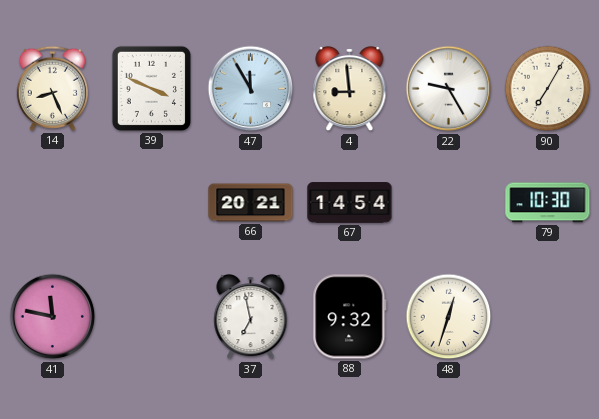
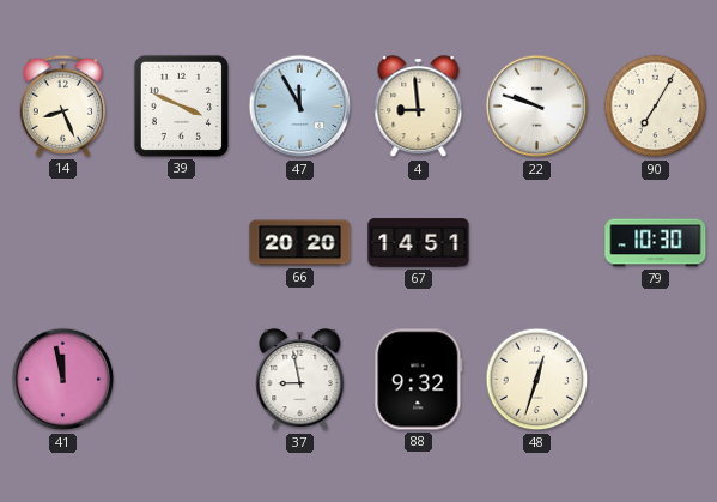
22: 9:25 -> 9:48
66: 20:21 -> 20:20
67: 14:54 -> 14:51
41: 11:47 -> 11:58
37: 6:58 -> 8:58
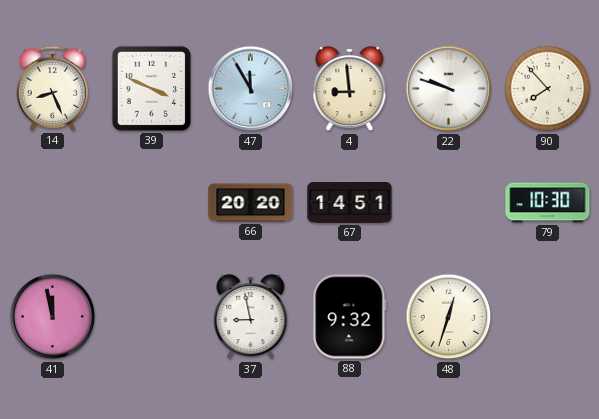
90: 7:05 -> 7:53
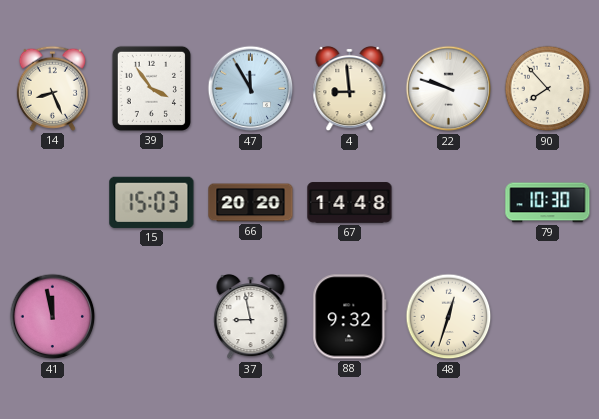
39: 3:49 -> 3:54
15: none -> 15:03
67: 14:51 -> 14:48
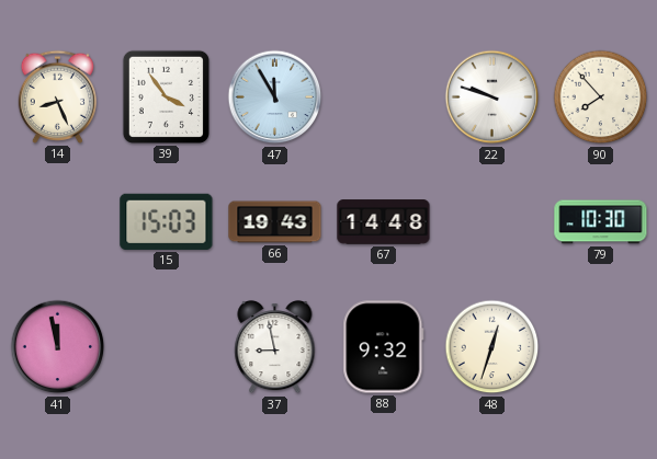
4: 8:59 -> none
66: 20:20 -> 19:43
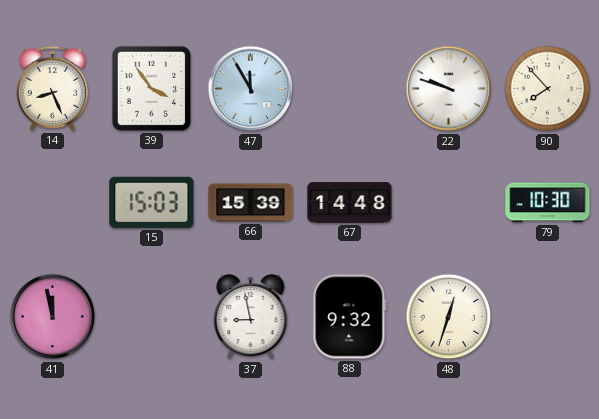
66: 19:43 -> 15:39
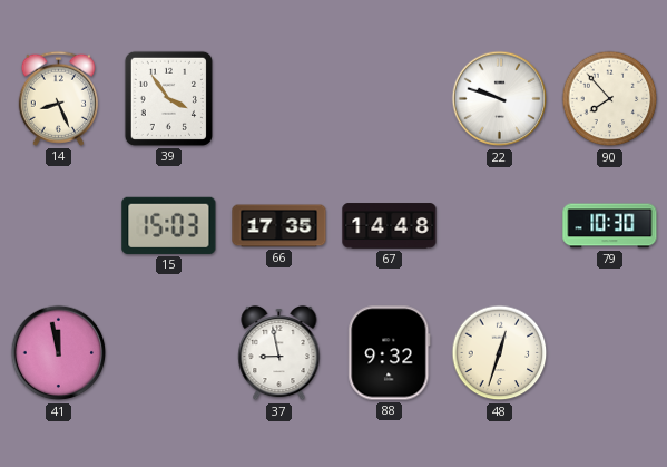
47: 11:55 -> none
66: 15:39 -> 17:35
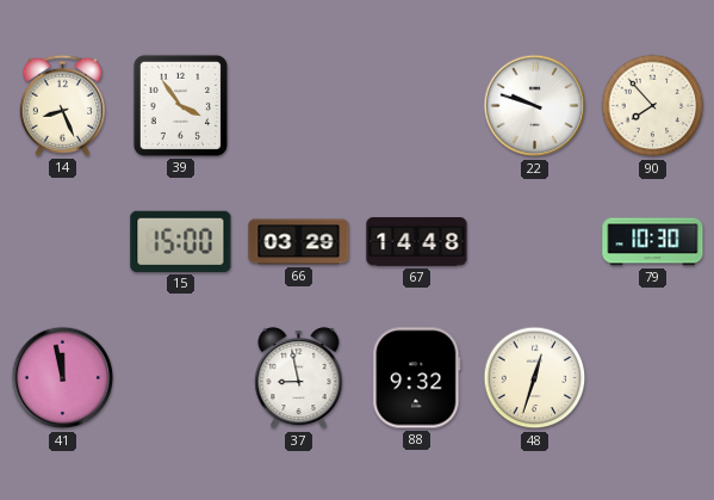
15: 15:03 -> 15:00
66: 17:35 -> 03:29
